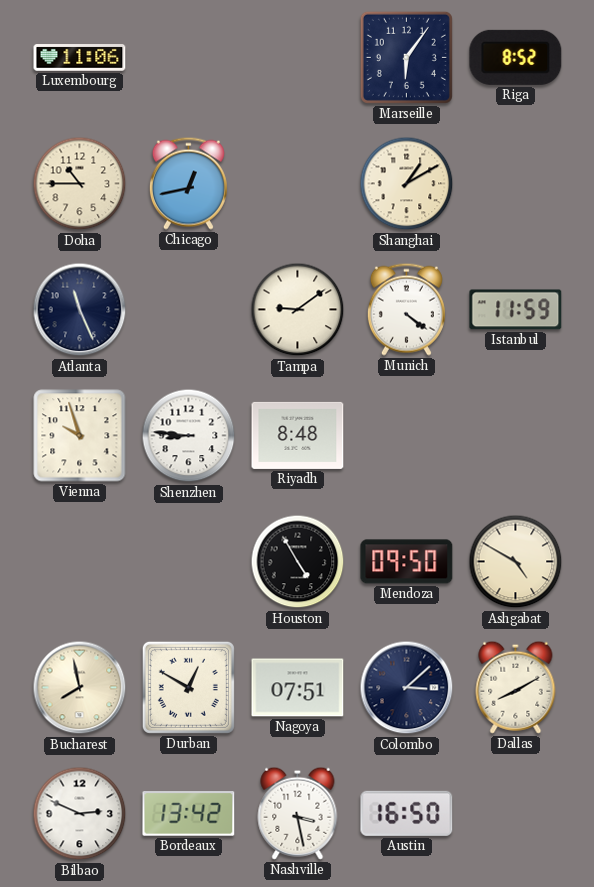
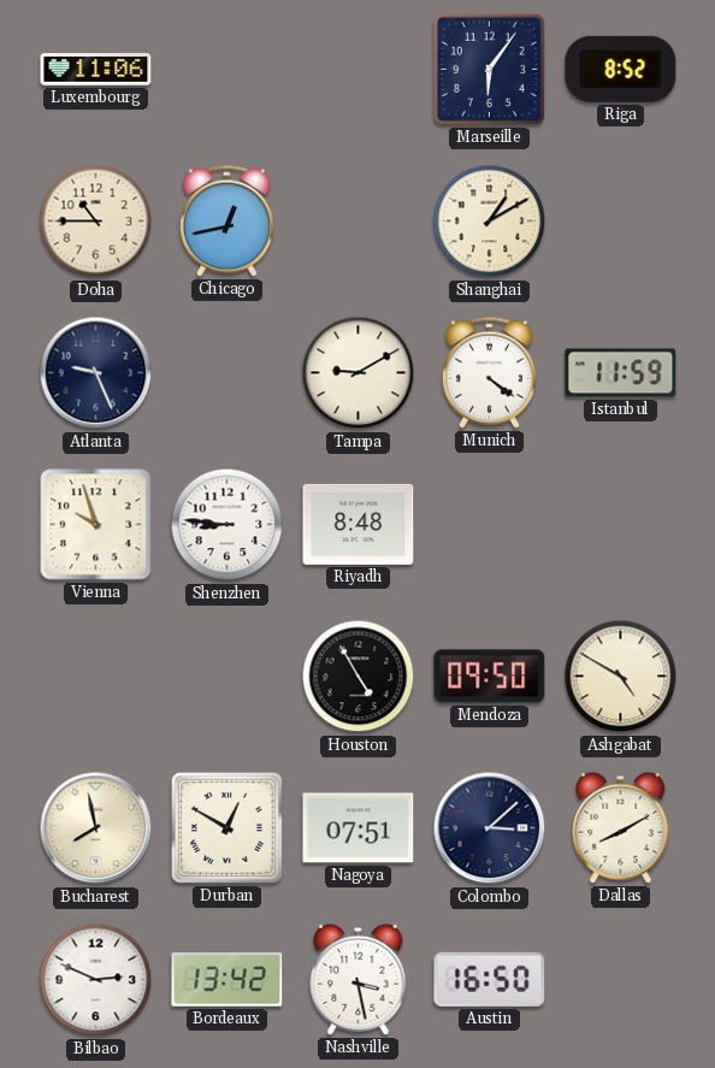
Atlanta: 11:26 -> 9:26
Tampa: 9:09 -> 9:10
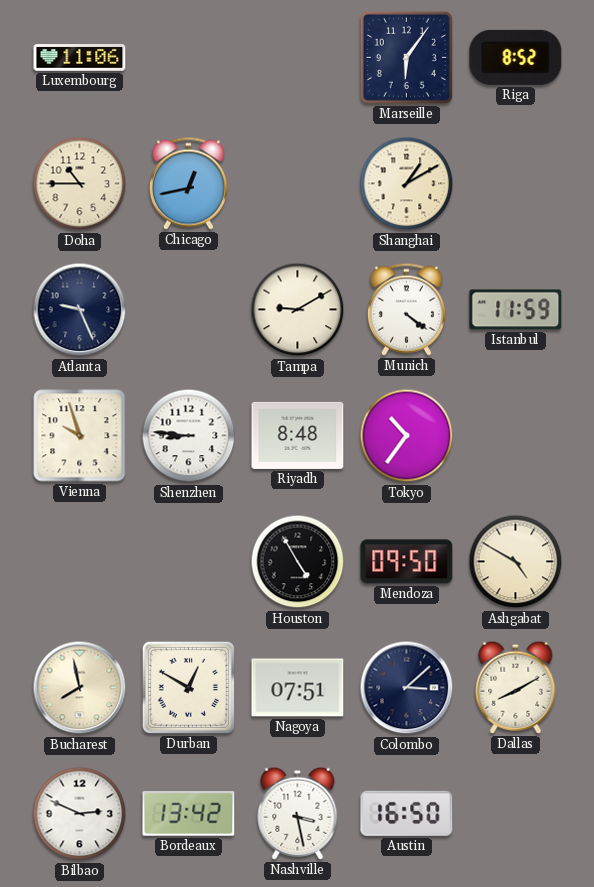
Tokyo: none -> 10:36
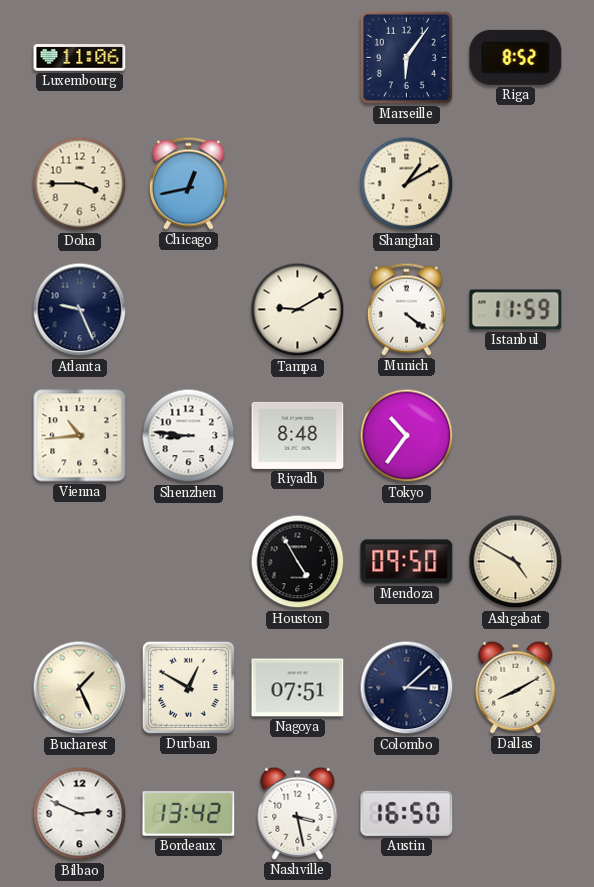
Doha: 10:45 -> 3:45
Vienna: 9:57 -> 10:44
Bucharest: 7:58 -> 1:26
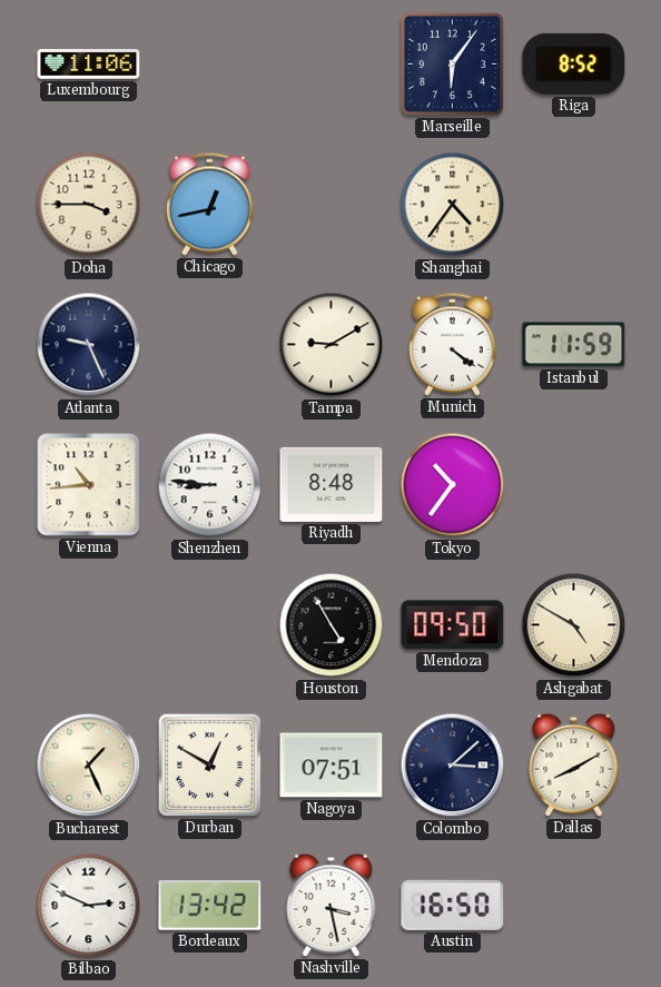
Shanghai: 1:10 -> 4:36
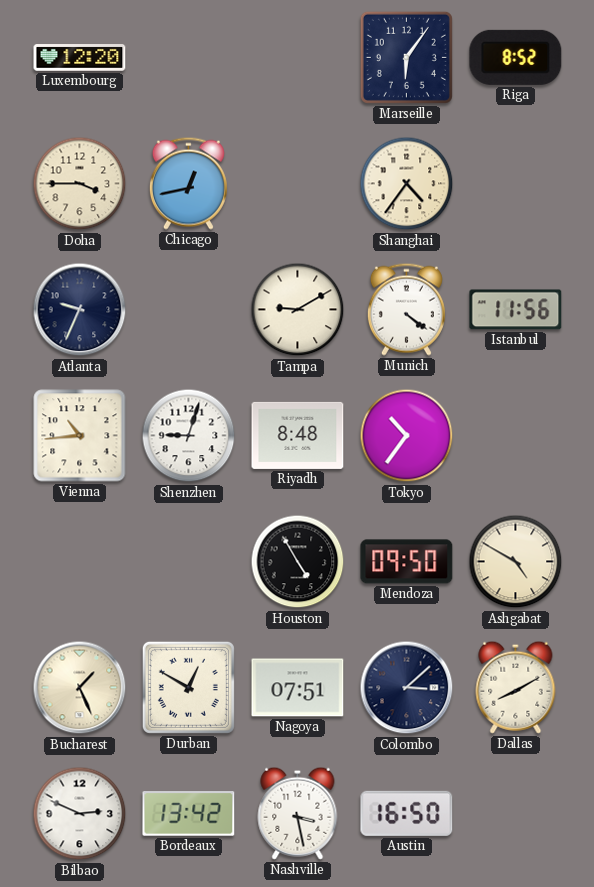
Luxembourg: 11:06 -> 12:20
Atlanta: 9:26 -> 9:34
Istanbul: 11:59 -> 11:56
Shenzhen: 8:46 -> 9:03
